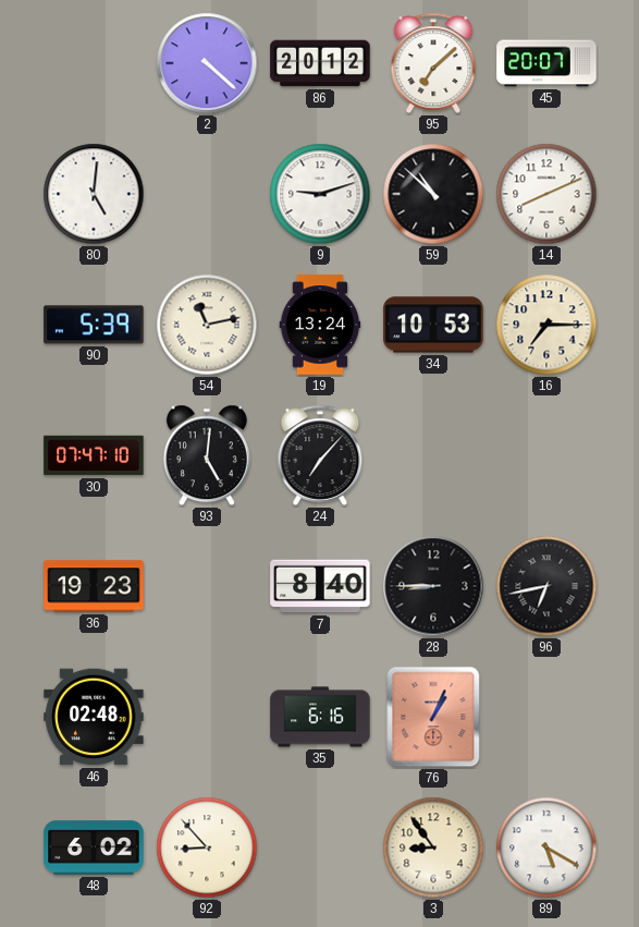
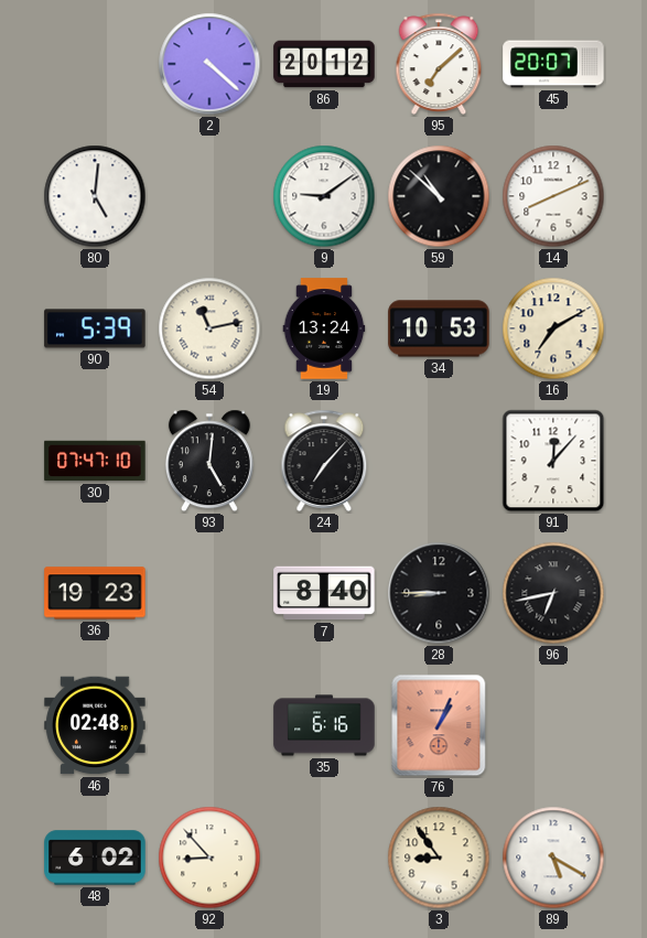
9: 9:12 -> 9:09
16: 7:15 -> 7:10
91: none -> 12:07
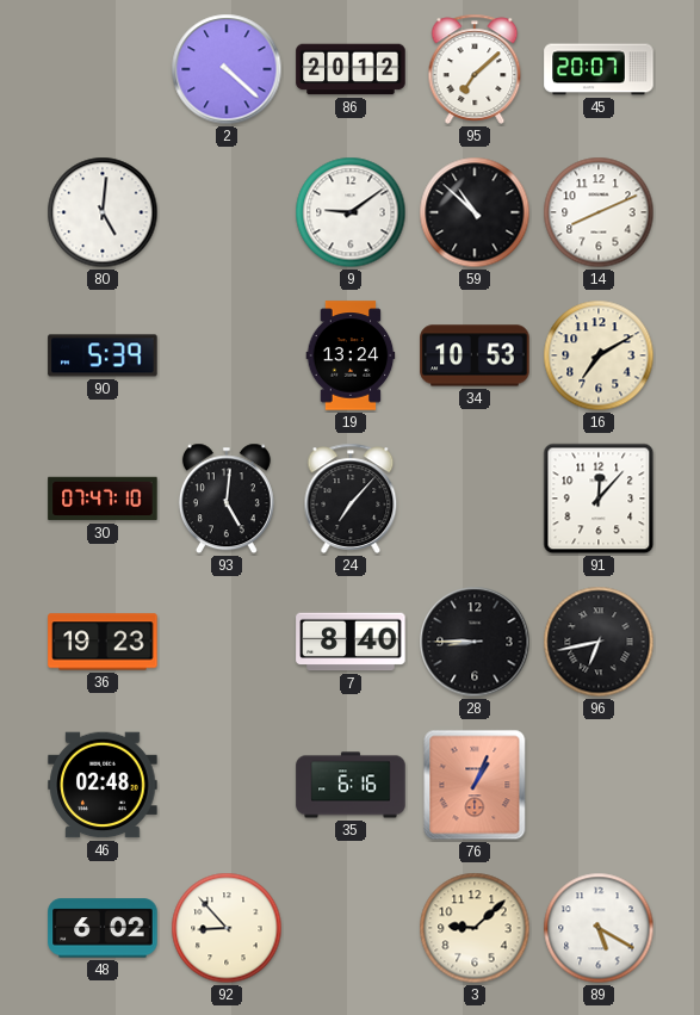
54: 11:13 -> none
3: 8:54 -> 9:08
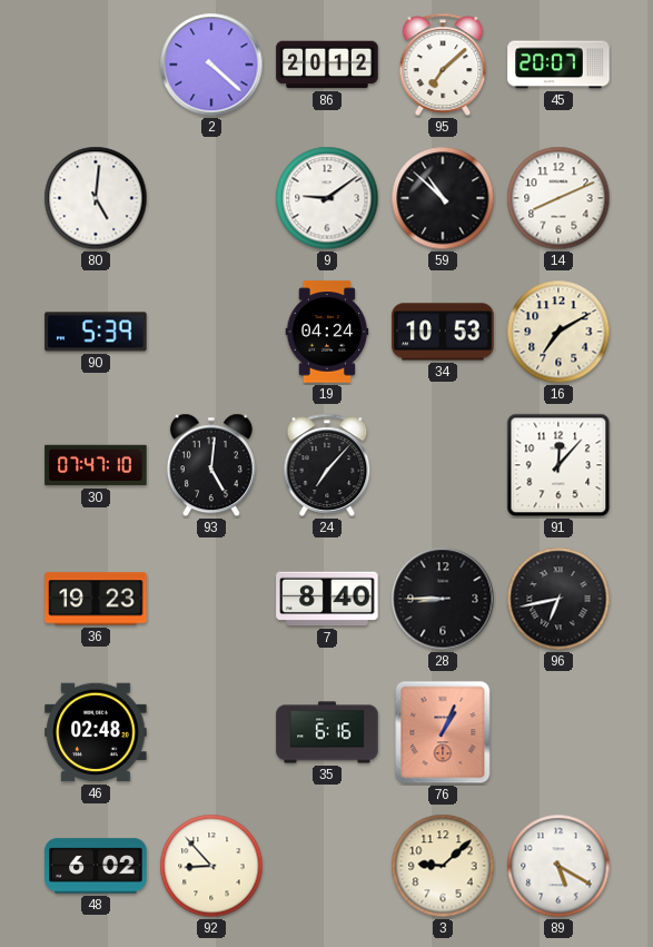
19: 13:24 -> 04:24
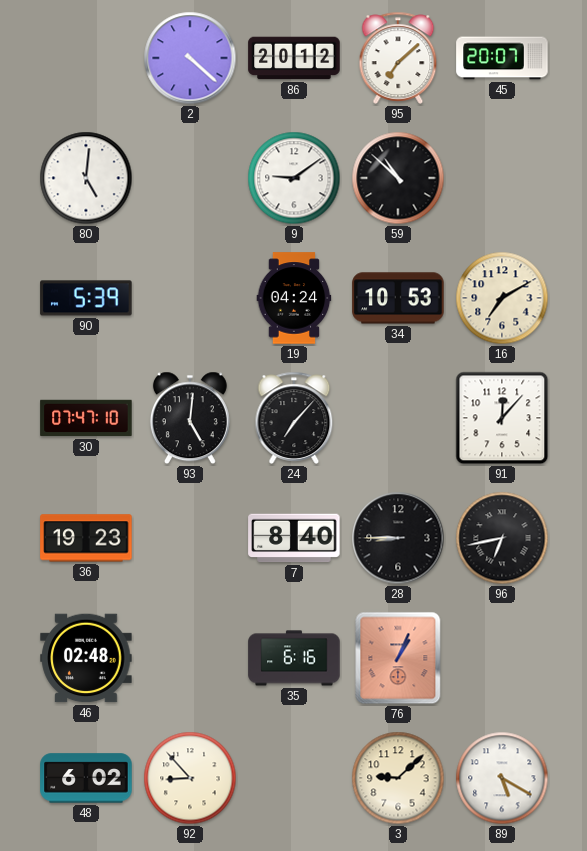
14: 8:11 -> none
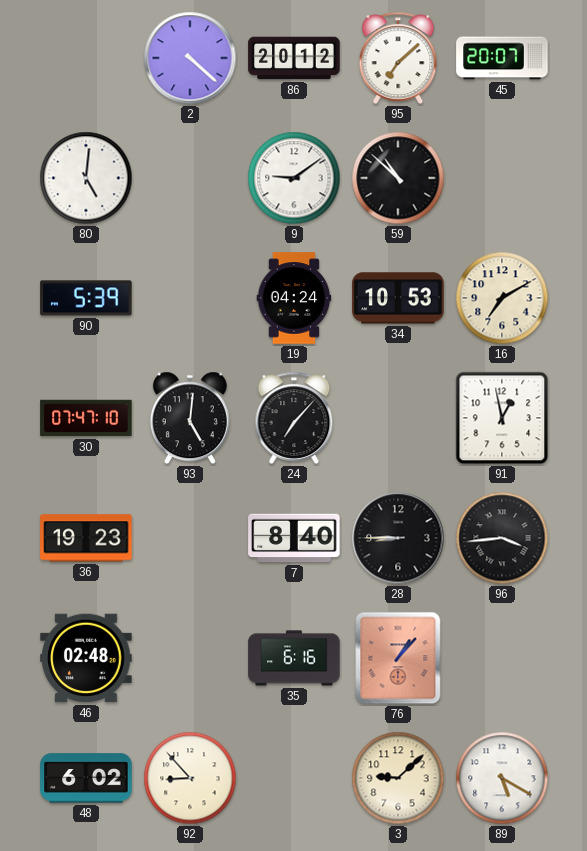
91: 12:07 -> 12:58
96: 6:43 -> 3:44
76: 1:04 -> 1:07
